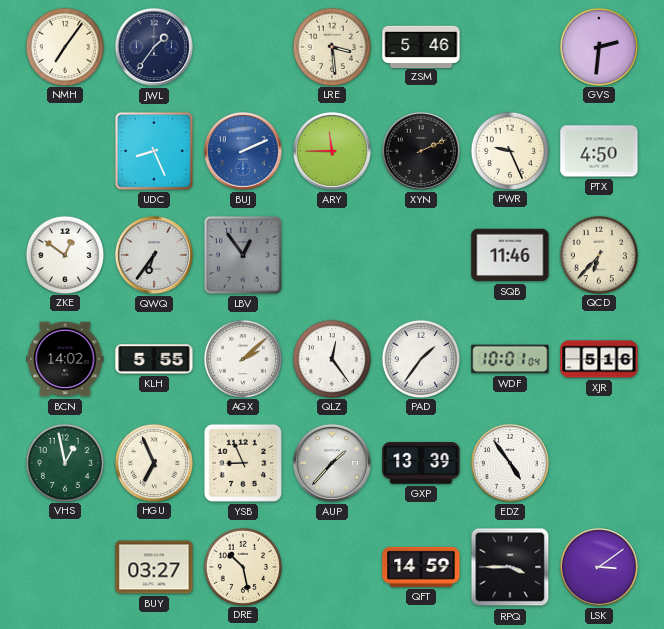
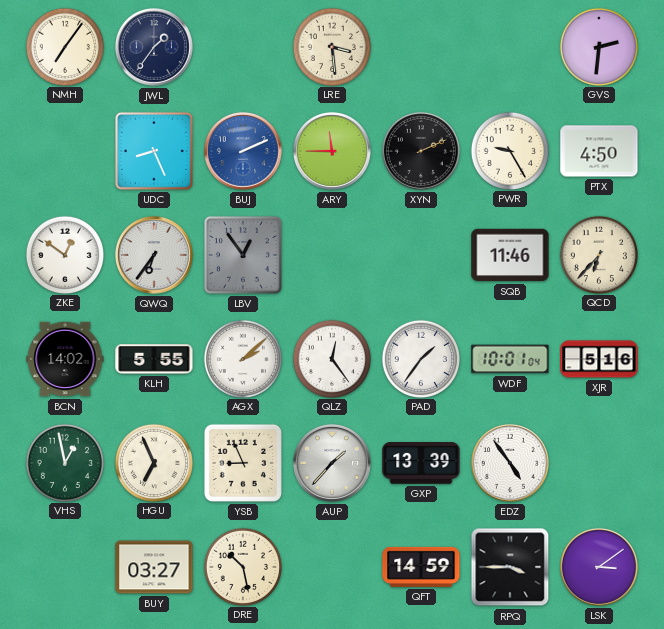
ZSM: 5:46 -> none
PWR: 9:26 -> 9:25
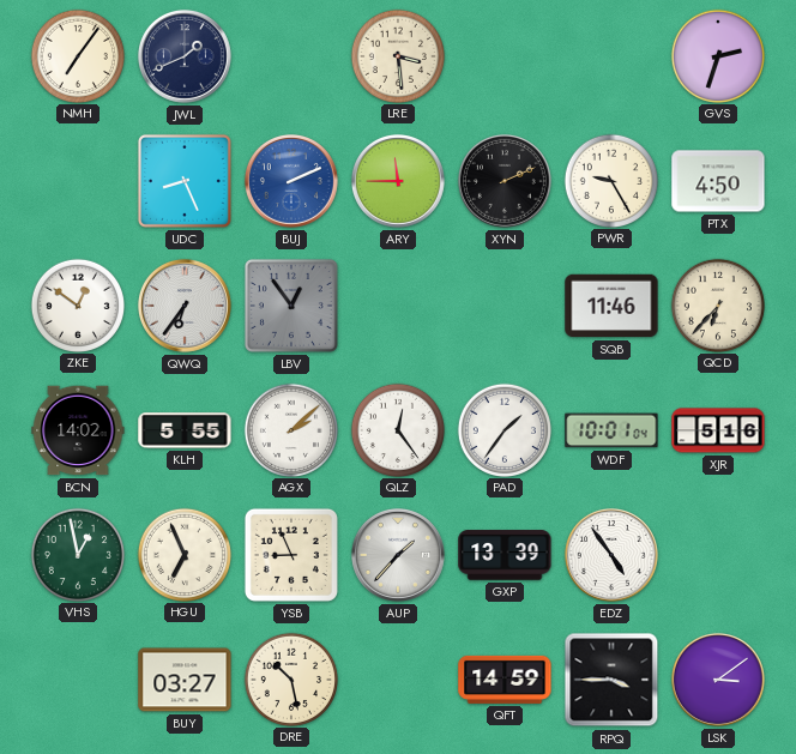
JWL: 1:36 -> 1:41
GVS: 2:31 -> 2:33
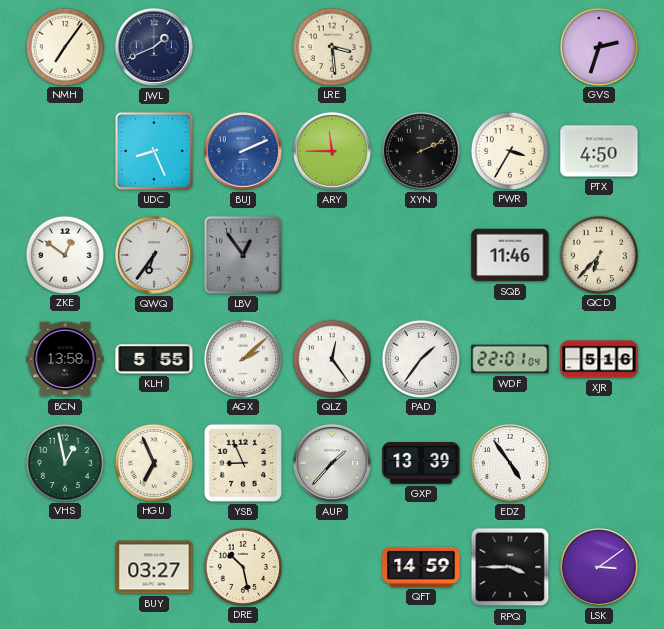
PWR: 9:25 -> 3:35
BCN: 14:02 -> 13:58
WDF: 10:01 -> 22:01
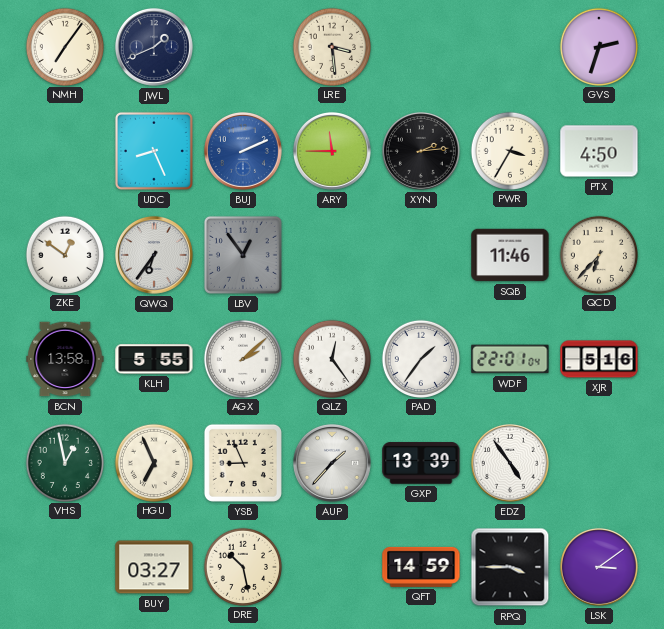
XYN: 2:11 -> 2:14
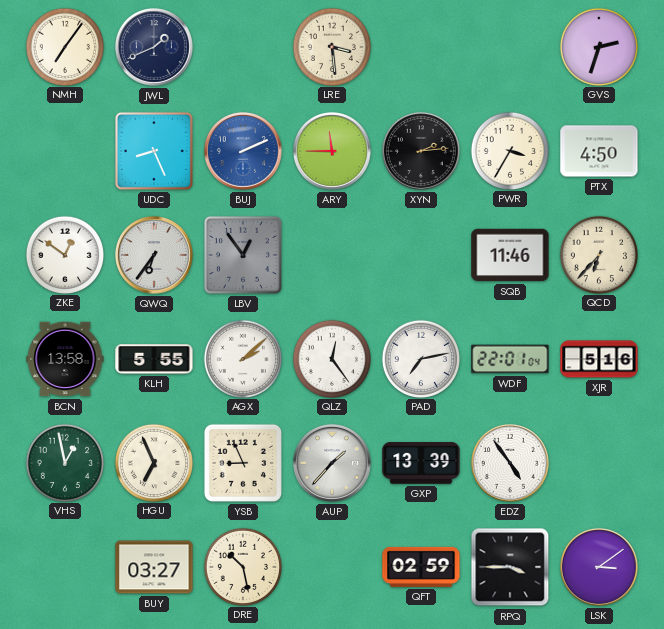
PAD: 1:36 -> 7:13
QFT: 14:59 -> 02:59
